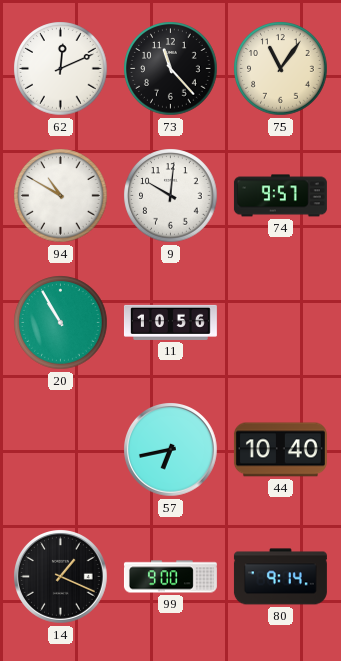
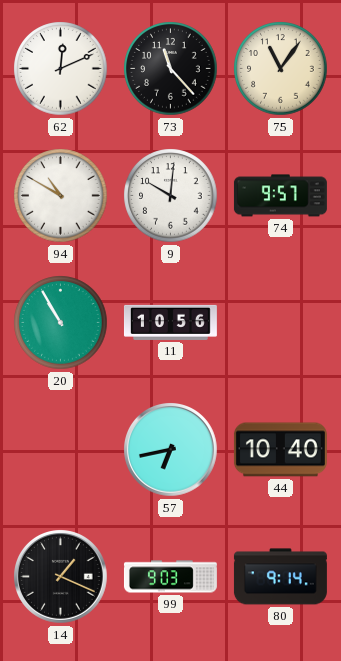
99: 9:00 -> 9:03
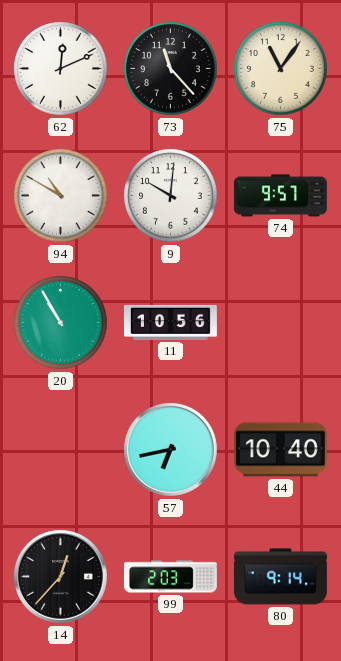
14: 1:19 -> 12:37
99: 9:03 -> 2:03
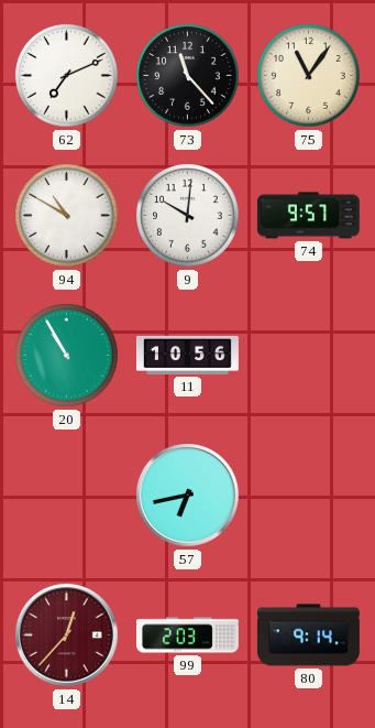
62: 12:11 -> 7:11
44: 10:40 -> none
14 dial: black -> burgundy
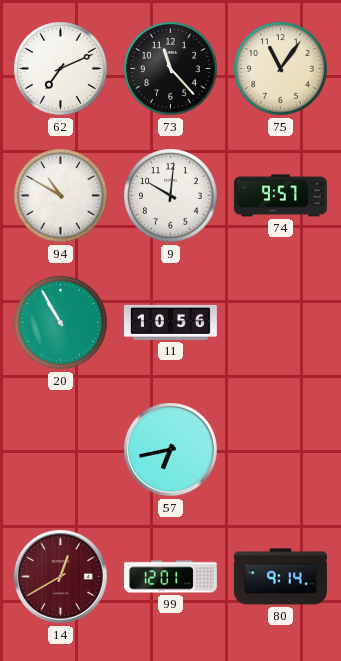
14: 12:37 -> 12:40
99: 2:03 -> 12:01
